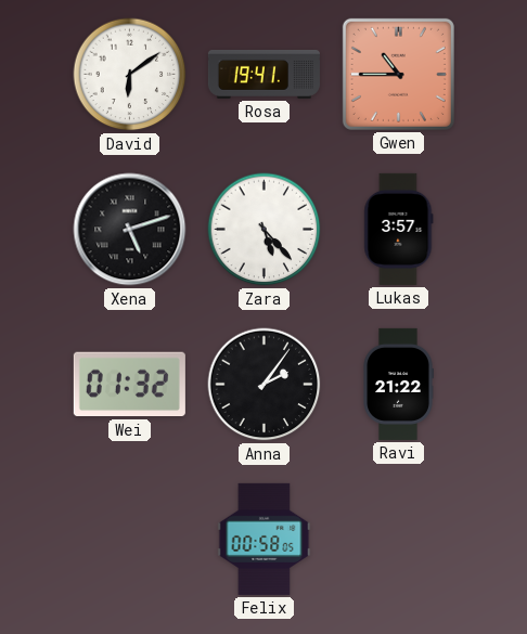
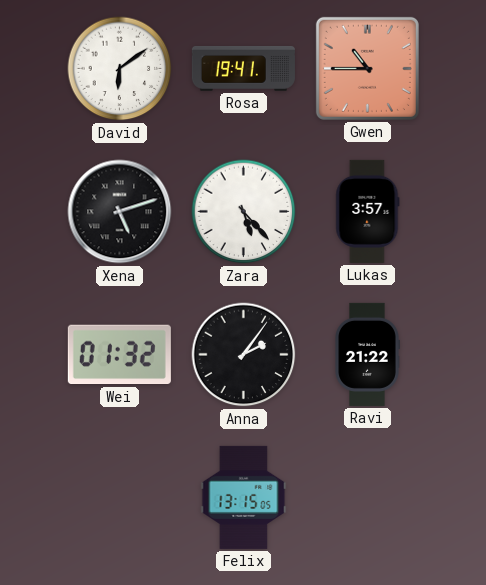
Felix: 00:58 -> 13:15
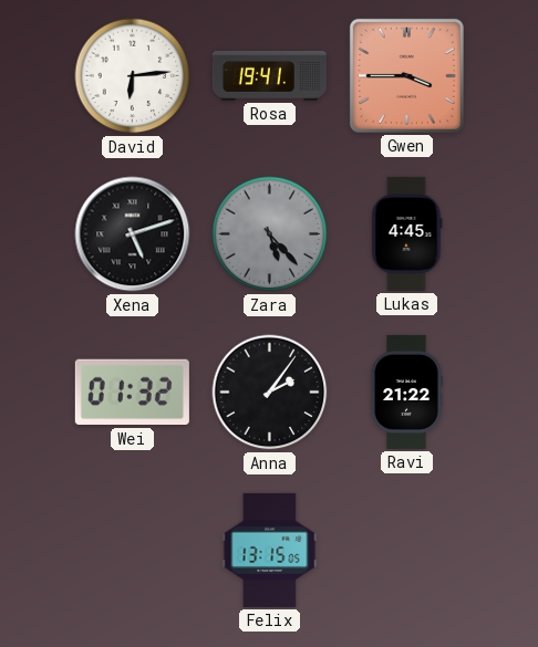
David: 6:09 -> 6:14
Gwen: 10:45 -> 3:45
Zara dial: white -> grey
Lukas: 3:57 -> 4:45
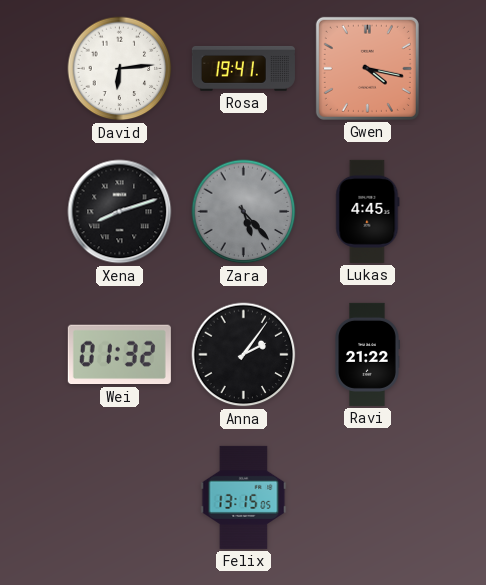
Gwen: 3:45 -> 4:17
Xena: 5:12 -> 8:12
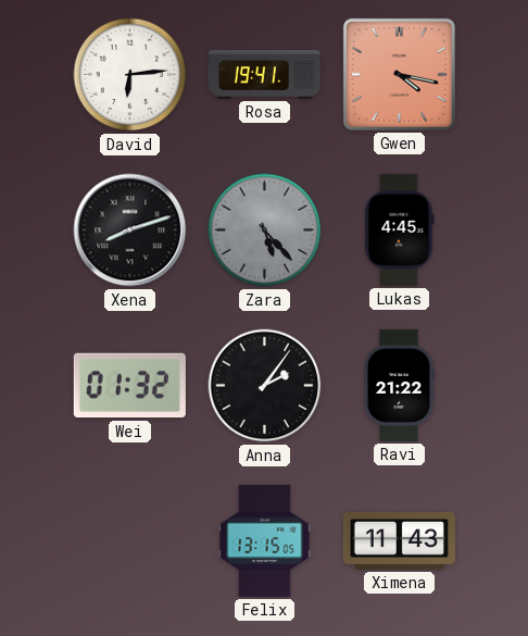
Ximena: none -> 11:43
